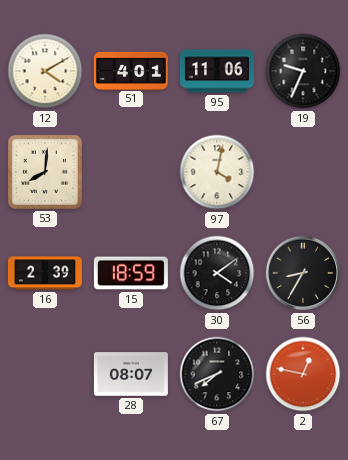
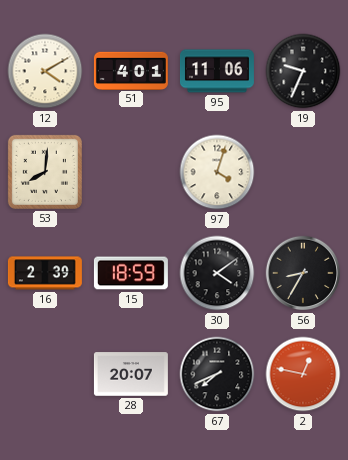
97: 4:02 -> 4:03
28: 08:07 -> 20:07
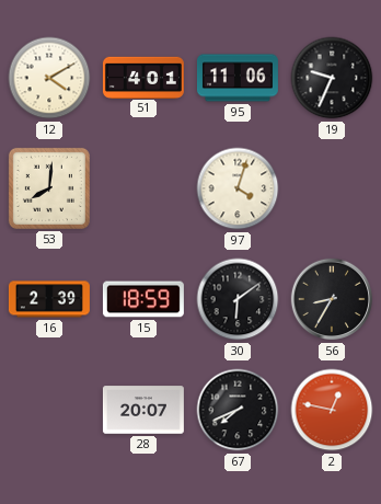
30: 4:09 -> 6:09
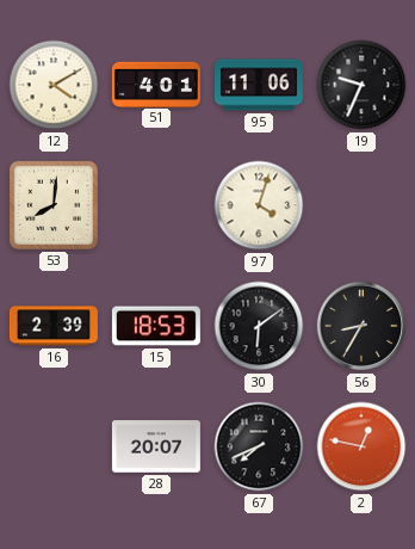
15: 18:59 -> 18:53
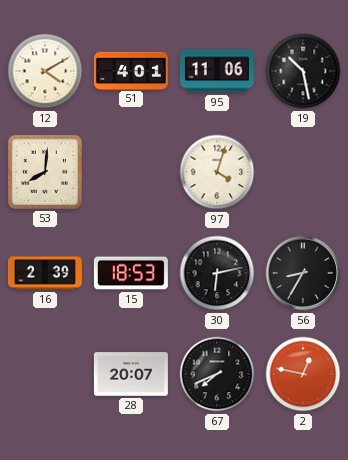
19: 9:34 -> 10:28
30: 6:09 -> 6:13
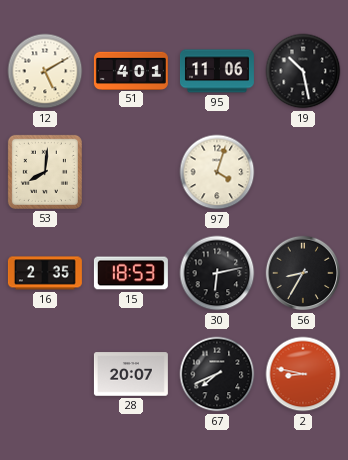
12: 4:10 -> 5:10
16: 2:39 -> 2:35
2: 12:47 -> 8:47
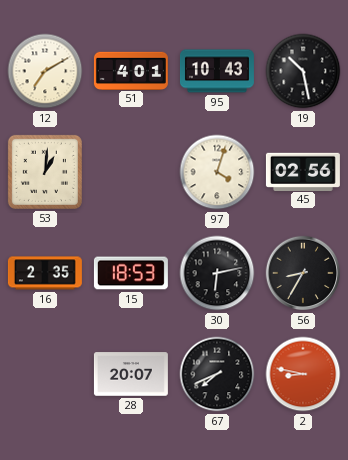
12: 5:10 -> 7:10
95: 11:06 -> 10:43
53: 8:01 -> 1:01
45: none -> 02:56
